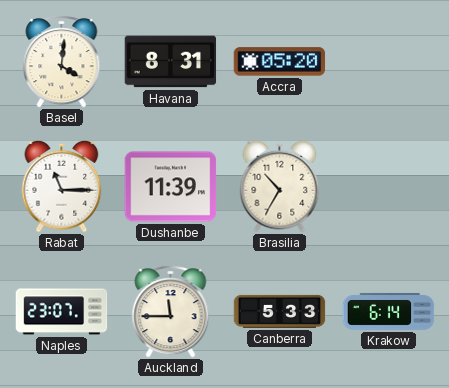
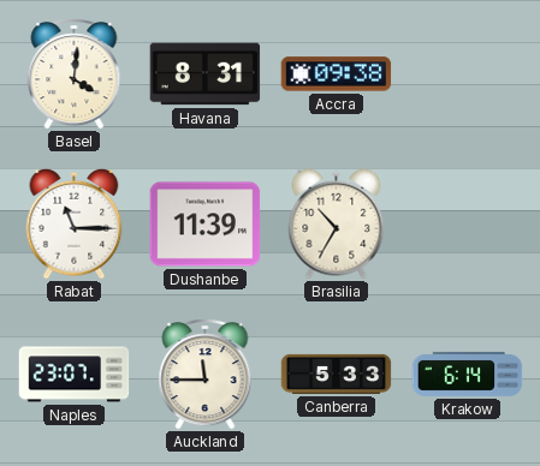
Accra: 05:20 -> 09:38
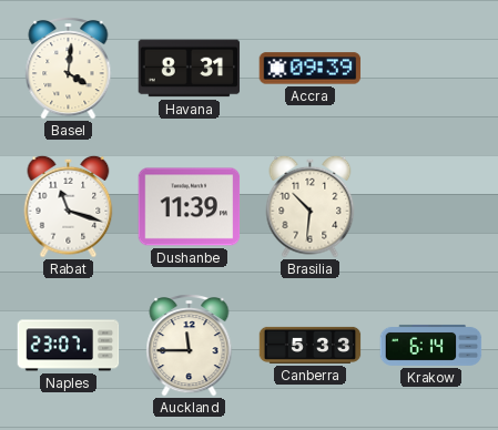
Accra: 09:38 -> 09:39
Rabat: 11:15 -> 11:18
Brasilia: 10:35 -> 10:31
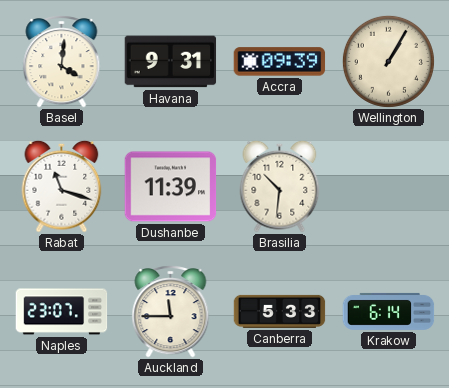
Havana: 8:31 -> 9:31
Wellington: none -> 1:05
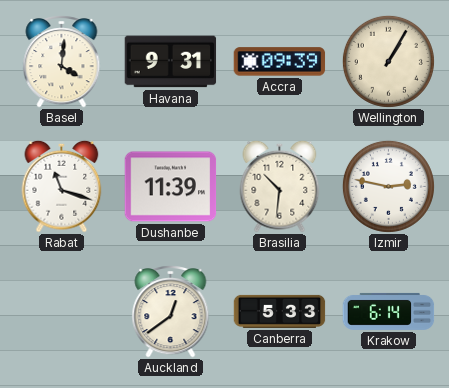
Izmir: none -> 2:47
Naples: 23:07 -> none
Auckland: 11:45 -> 12:39
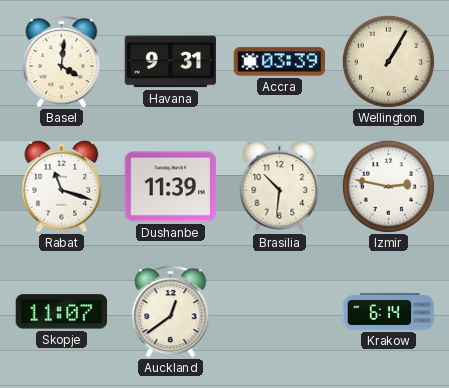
Accra: 09:39 -> 03:39
Skopje: none -> 11:07
Canberra: 5:33 -> none
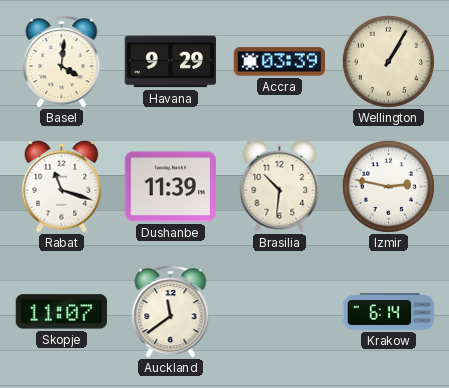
Havana: 9:31 -> 9:29
Auckland: 12:39 -> 11:39
